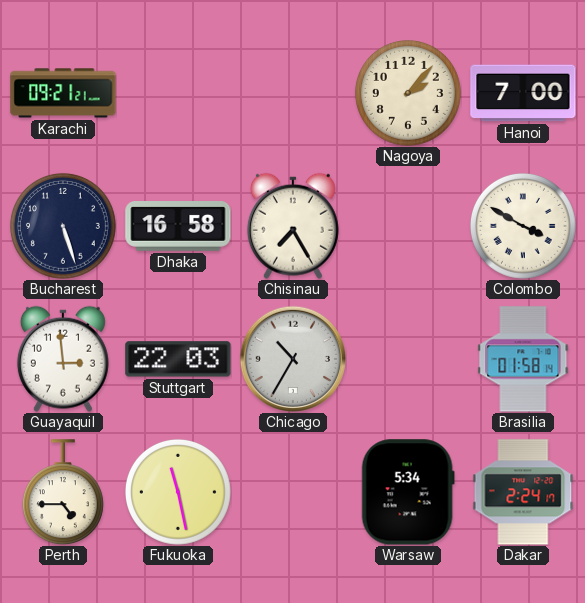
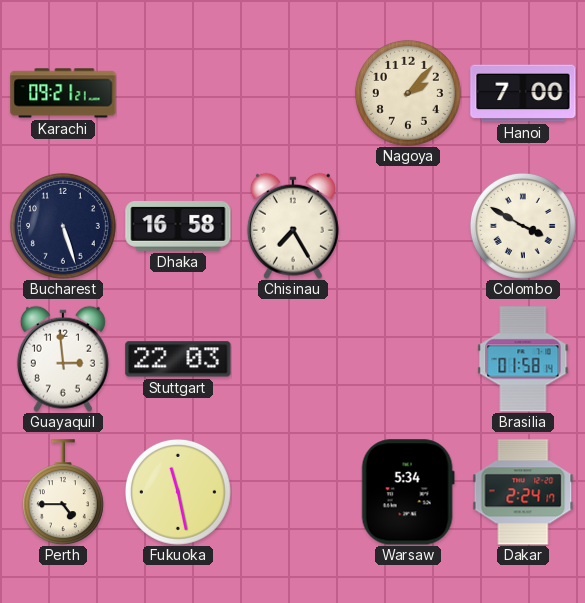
Chicago: 10:35 -> none
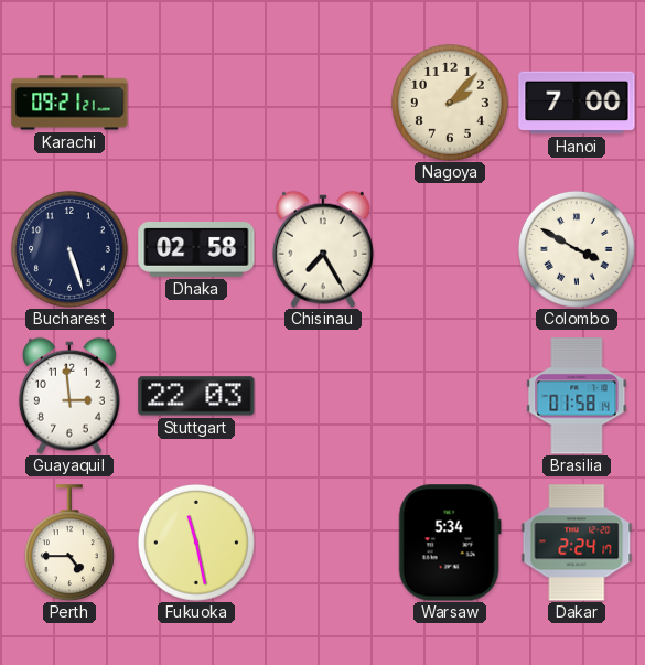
Dhaka: 16:58 -> 02:58
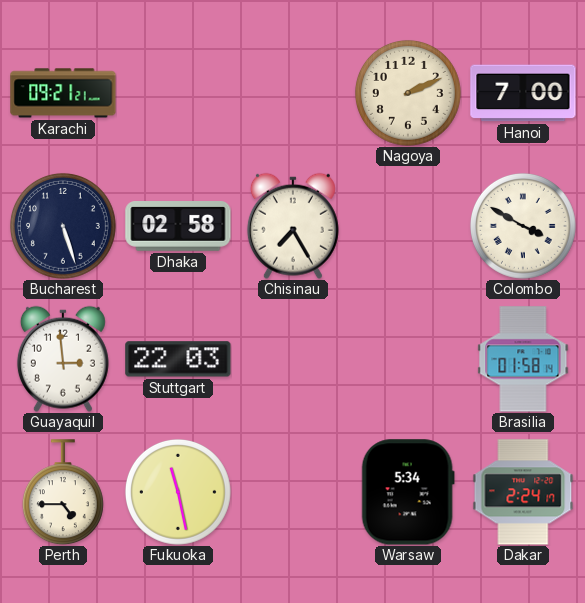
Nagoya: 2:07 -> 2:11
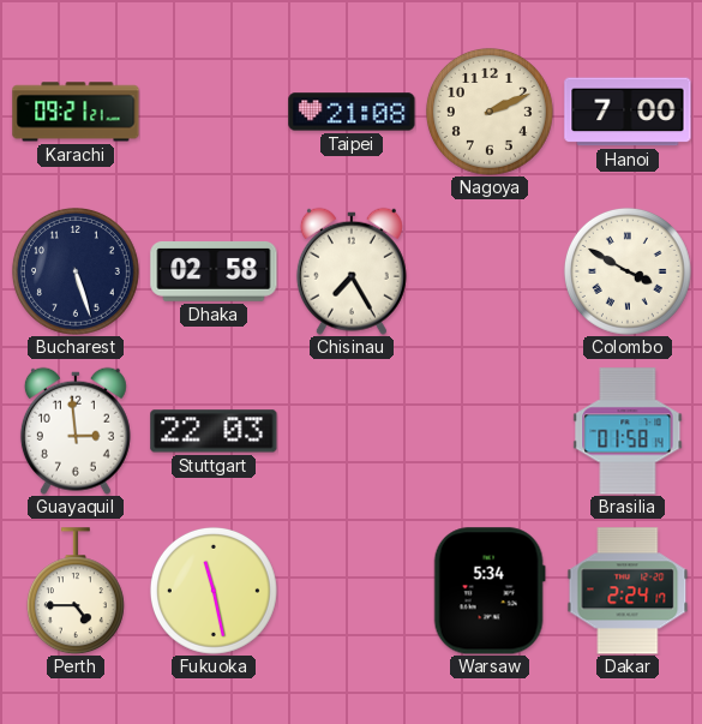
Taipei: none -> 21:08
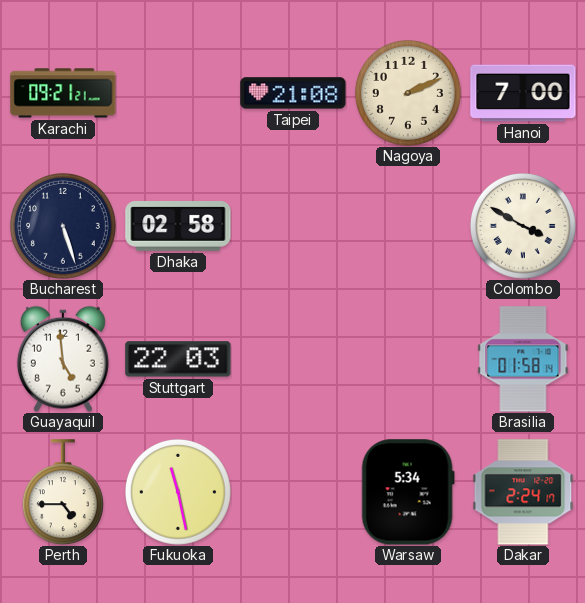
Chisinau: 7:25 -> none
Guayaquil: 2:59 -> 4:59
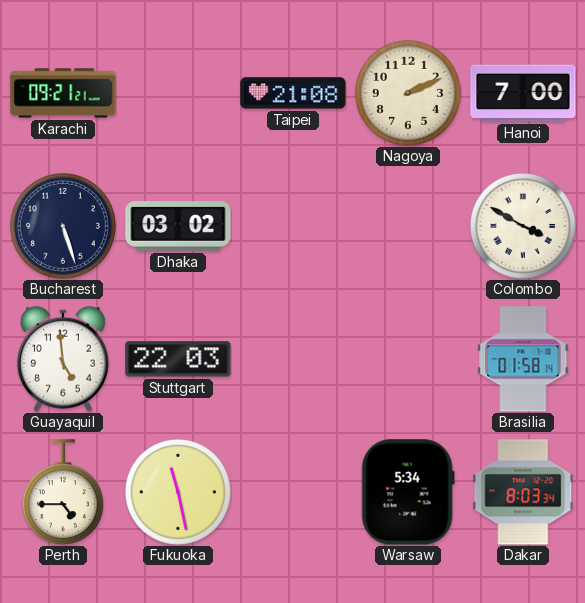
Dhaka: 02:58 -> 03:02
Dakar: 2:24 -> 8:03
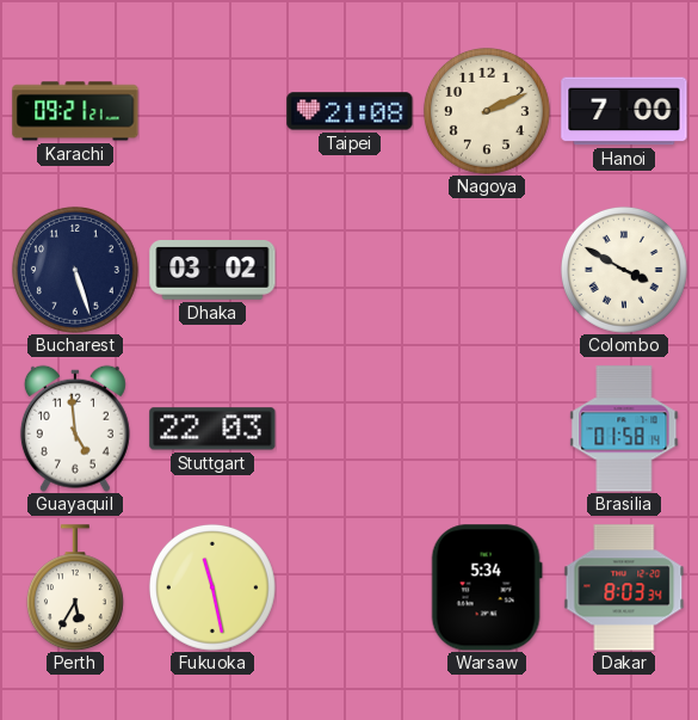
Perth: 4:45 -> 5:35
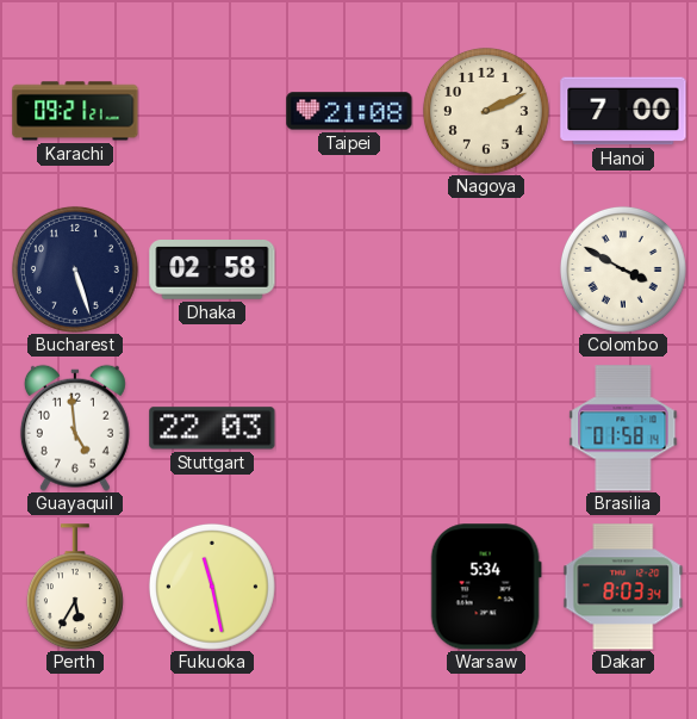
Dhaka: 03:02 -> 02:58
